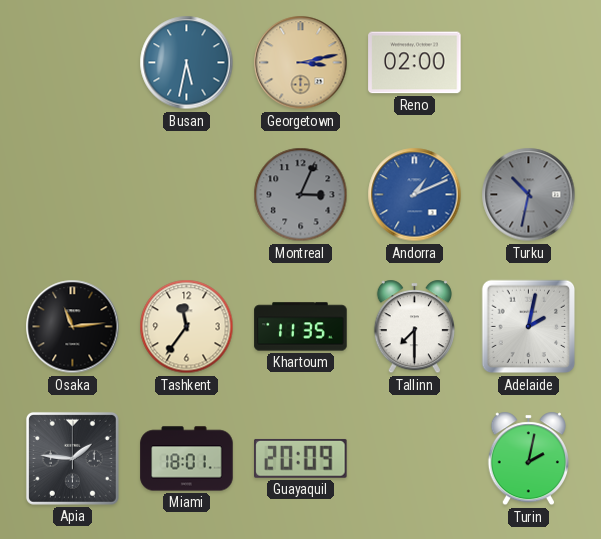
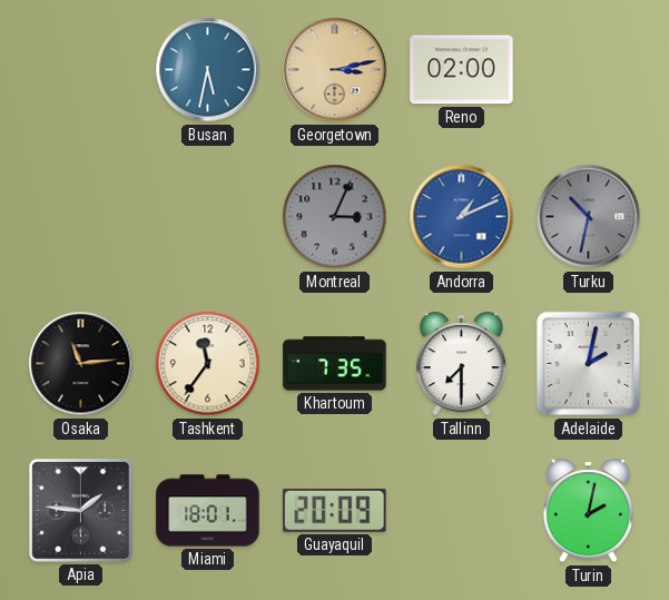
Khartoum: 11:35 -> 7:35
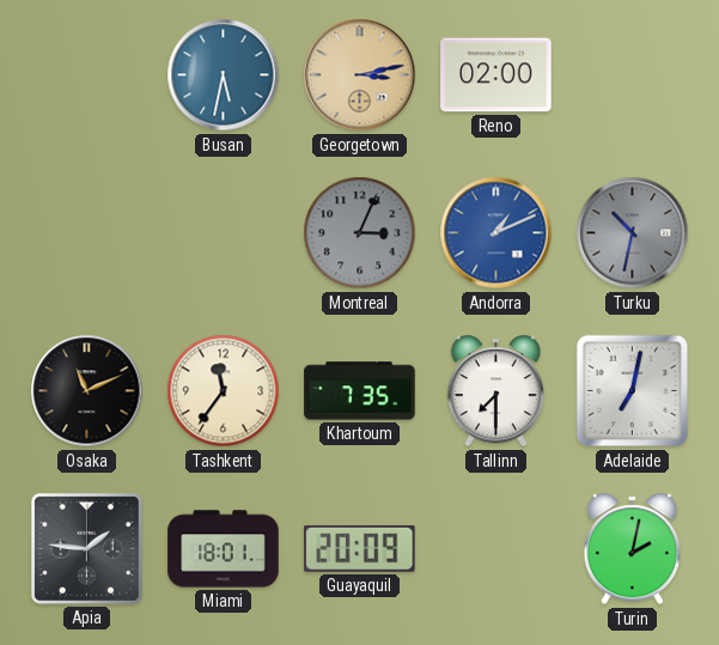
Osaka: 11:14 -> 11:11
Adelaide: 2:02 -> 7:02
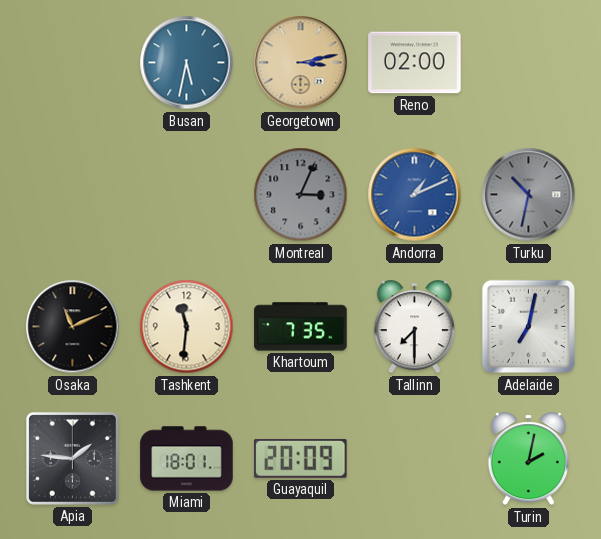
Tashkent: 11:36 -> 11:31
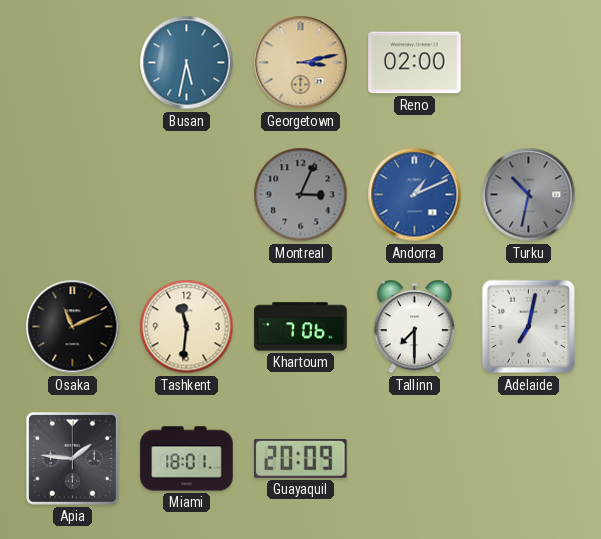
Khartoum: 7:35 -> 7:06
Turin: 2:02 -> none
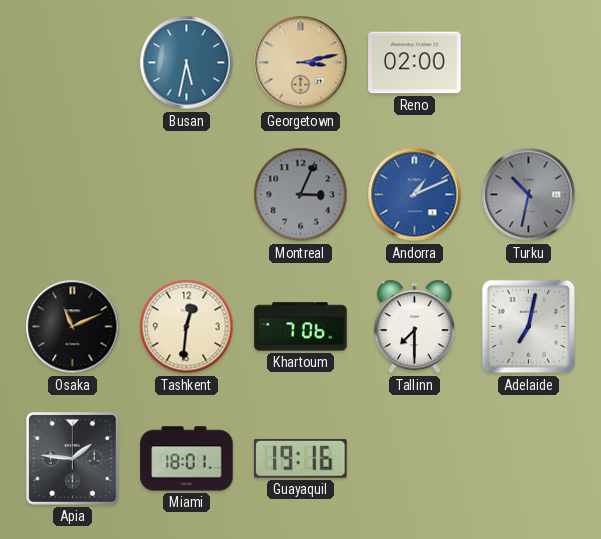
Tashkent: 11:31 -> 12:31
Guayaquil: 20:09 -> 19:16
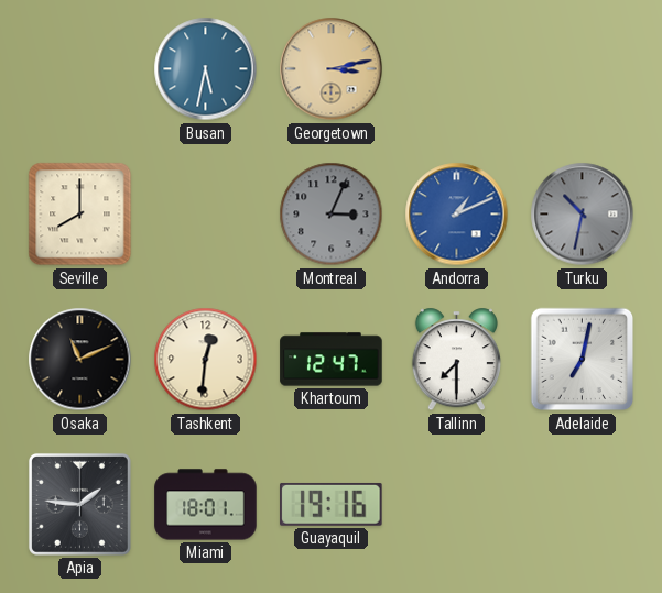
Reno: 02:00 -> none
Seville: none -> 8:00
Khartoum: 7:06 -> 12:47
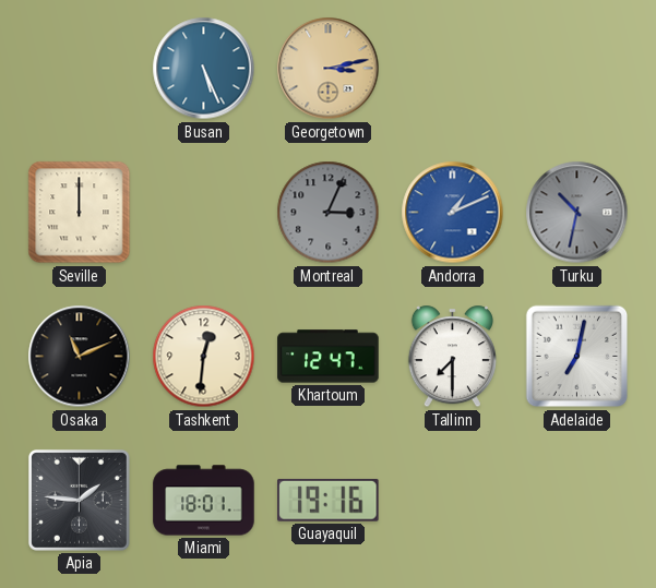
Busan: 5:32 -> 5:26
Seville: 8:00 -> 12:00
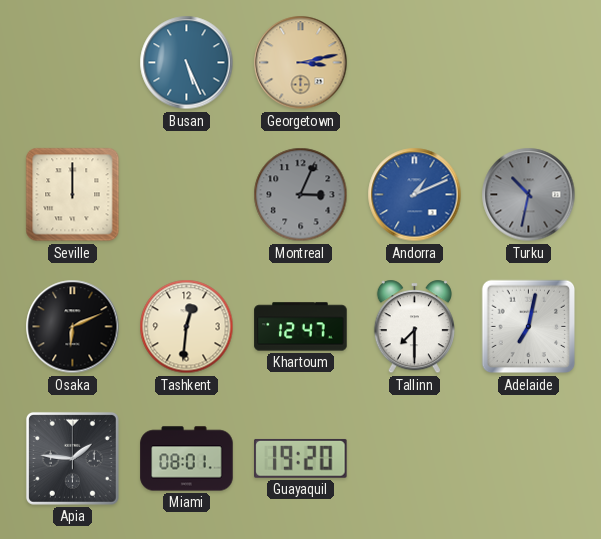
Osaka: 11:11 -> 6:11
Miami: 18:01 -> 08:01
Guayaquil: 19:16 -> 19:20
